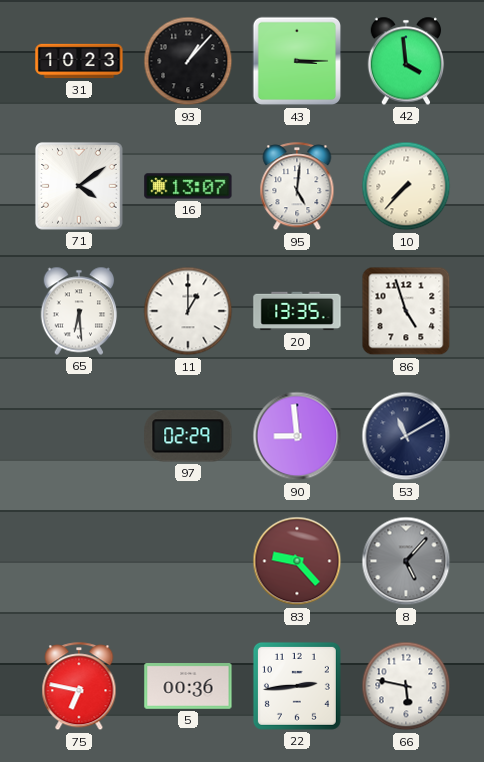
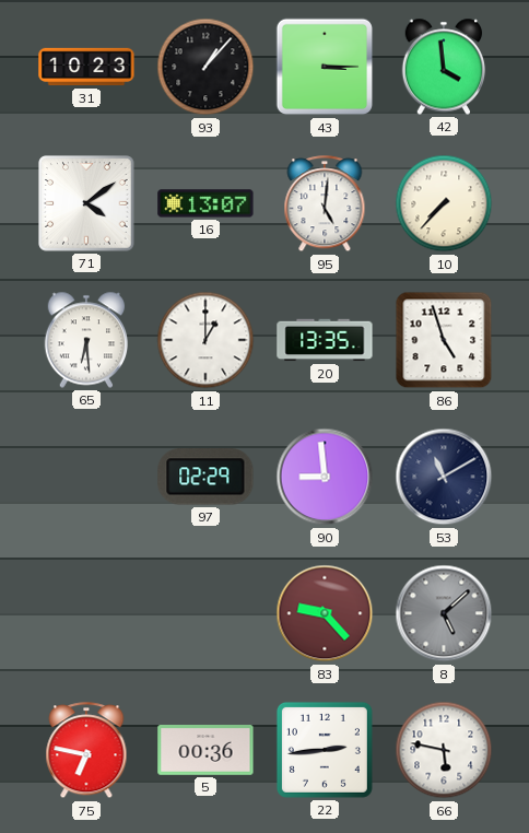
8: 5:07 -> 5:08
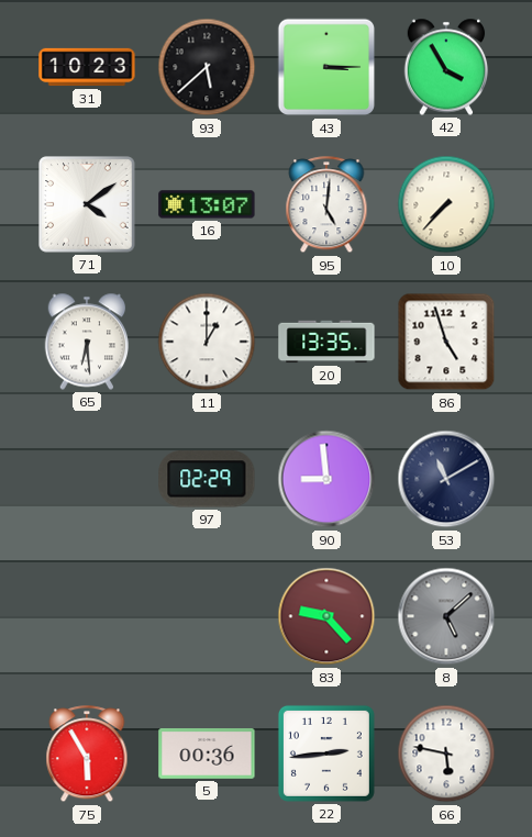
93: 1:07 -> 5:38
42: 3:59 -> 3:55
75: 6:47 -> 5:55
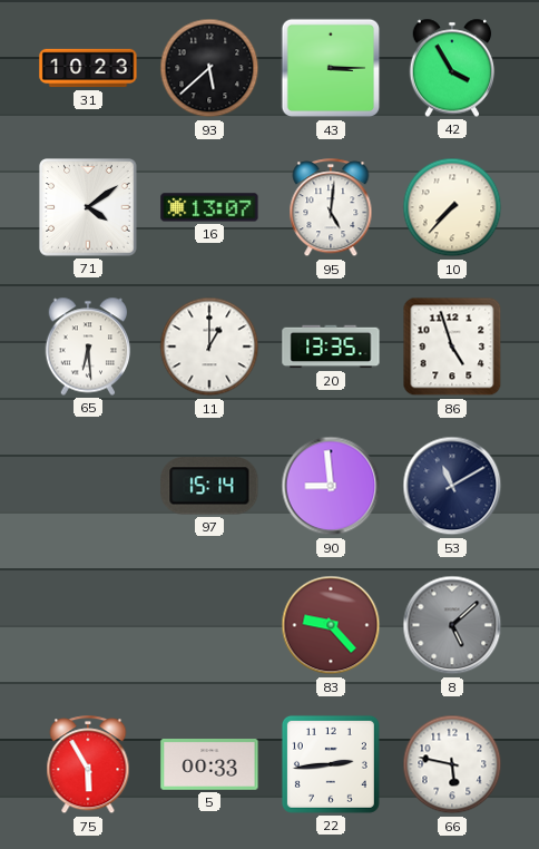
97: 02:29 -> 15:14
5: 00:36 -> 00:33
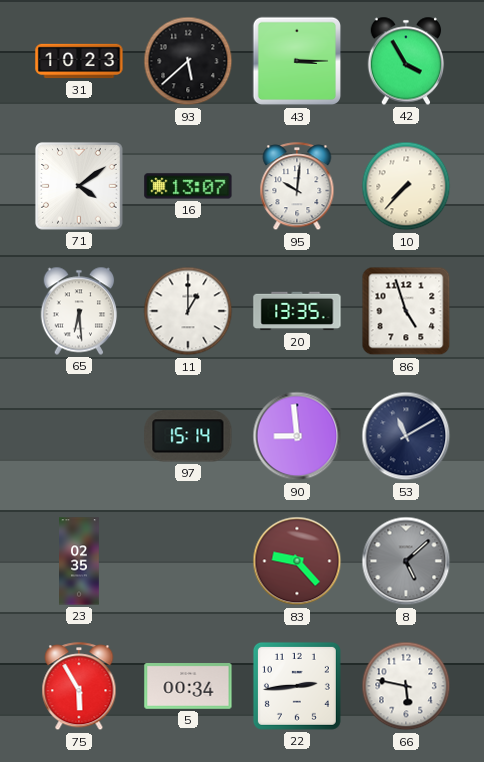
95: 5:01 -> 10:01
23: none -> 02:35
5: 00:33 -> 00:34
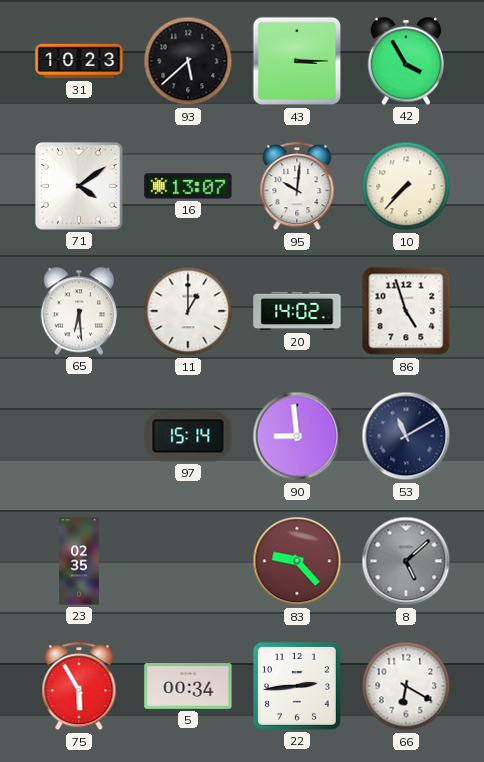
20: 13:35 -> 14:02
66: 5:47 -> 6:20
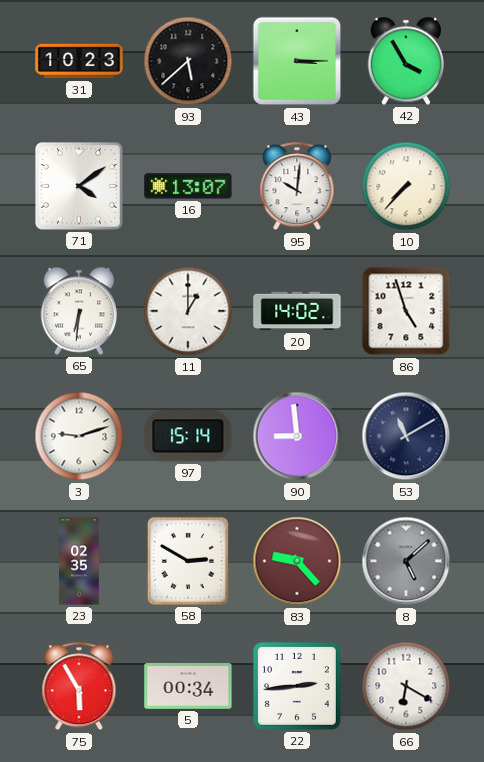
65: 6:29 -> 6:31
3: none -> 9:12
58: none -> 2:50
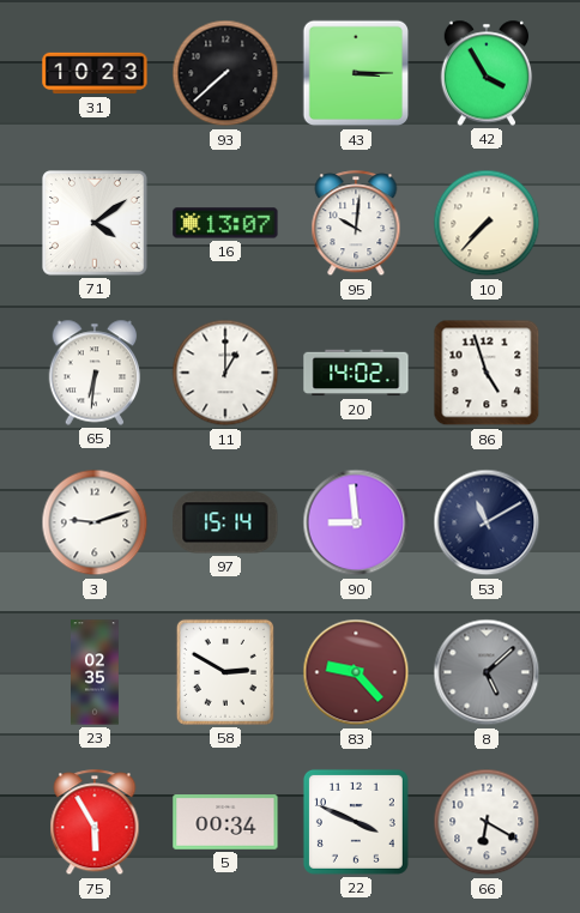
93: 5:38 -> 7:38
22: 2:44 -> 3:49
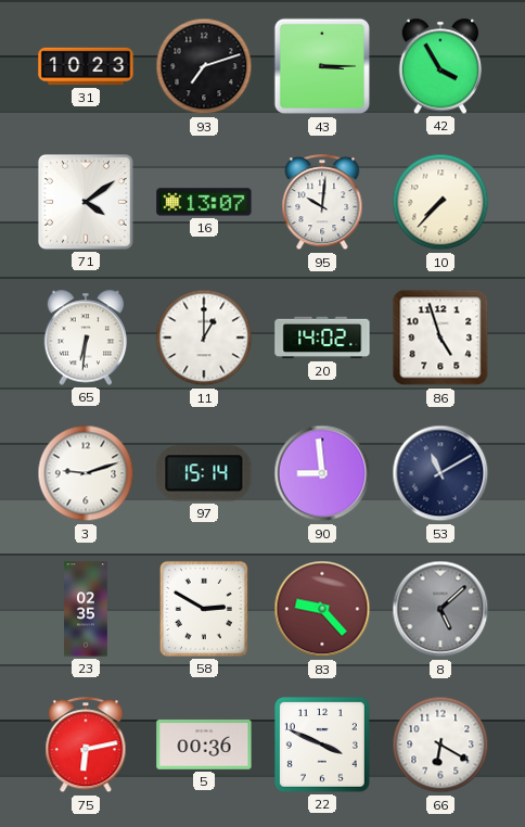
93: 7:38 -> 7:12
75: 5:55 -> 6:13
5: 00:34 -> 00:36
